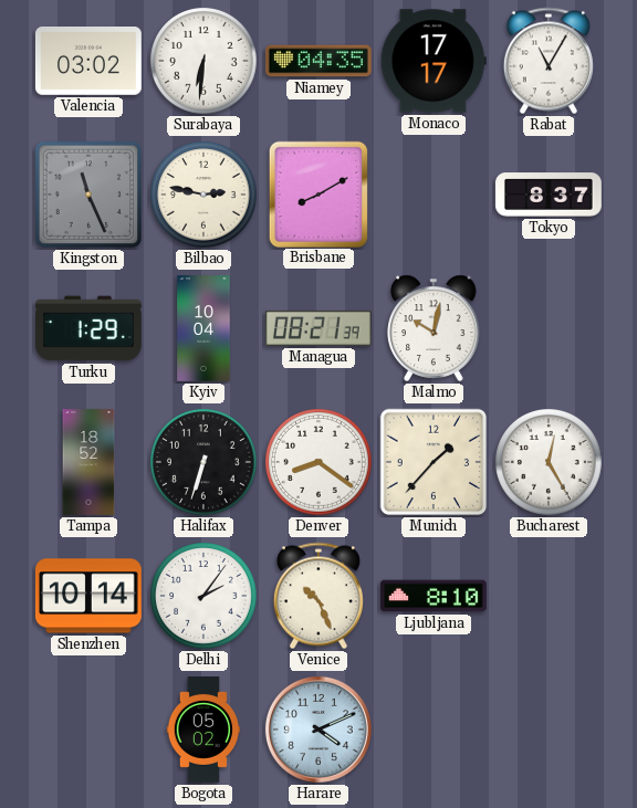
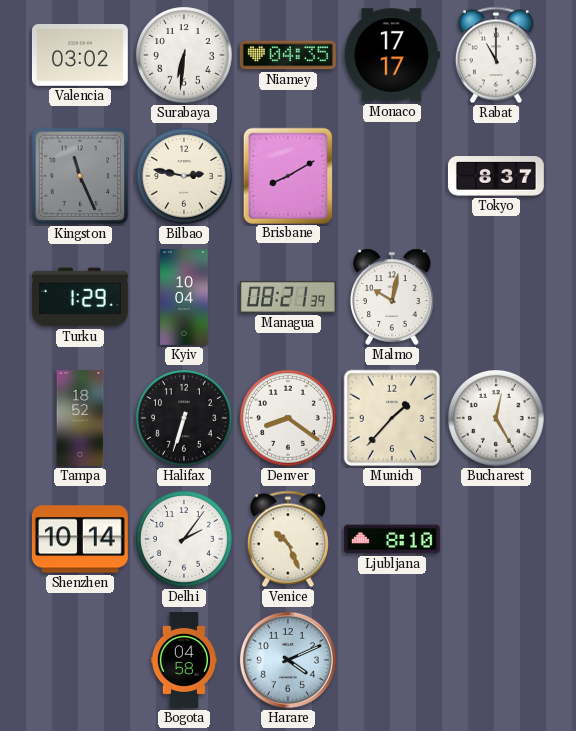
Rabat: 11:05 -> 11:00
Bogota: 05:02 -> 04:58
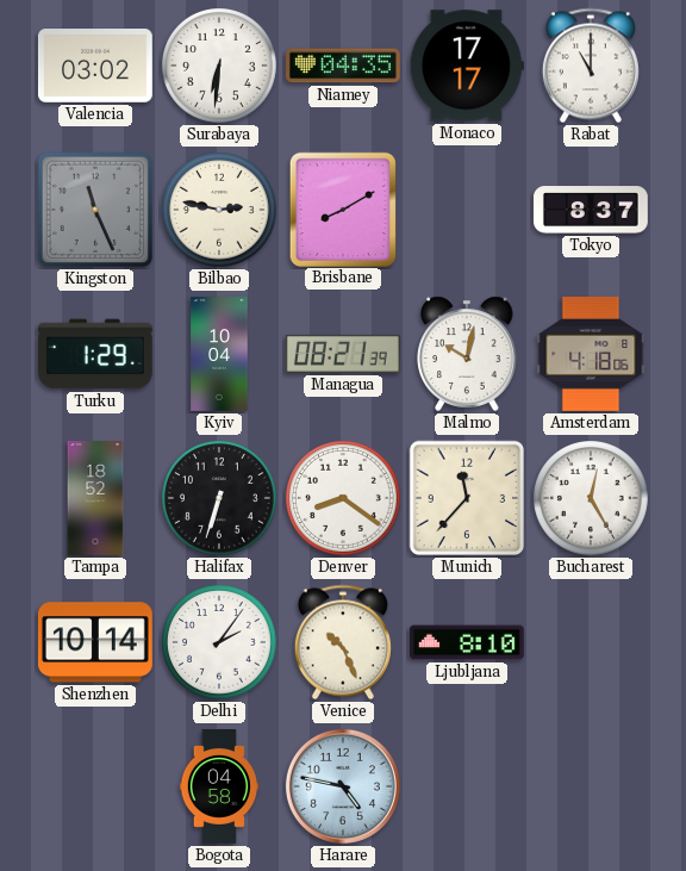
Amsterdam: none -> 4:18
Munich: 1:37 -> 11:37
Harare: 4:11 -> 4:47
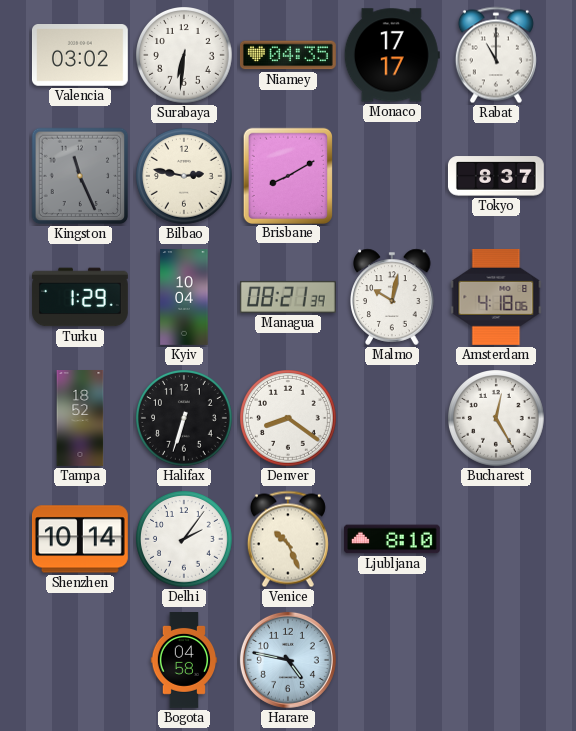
Munich: 11:37 -> none
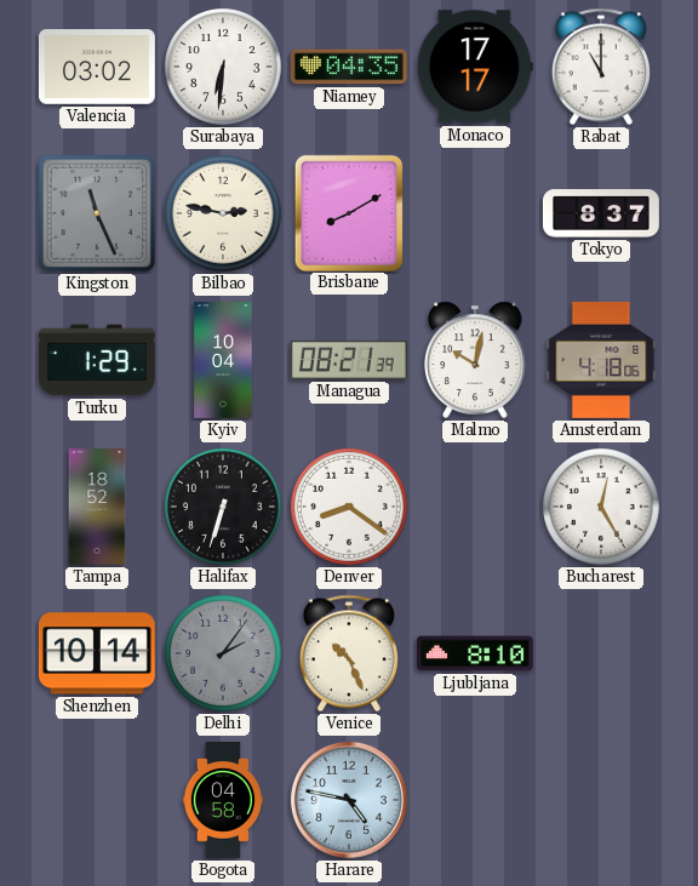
Delhi dial: white -> grey
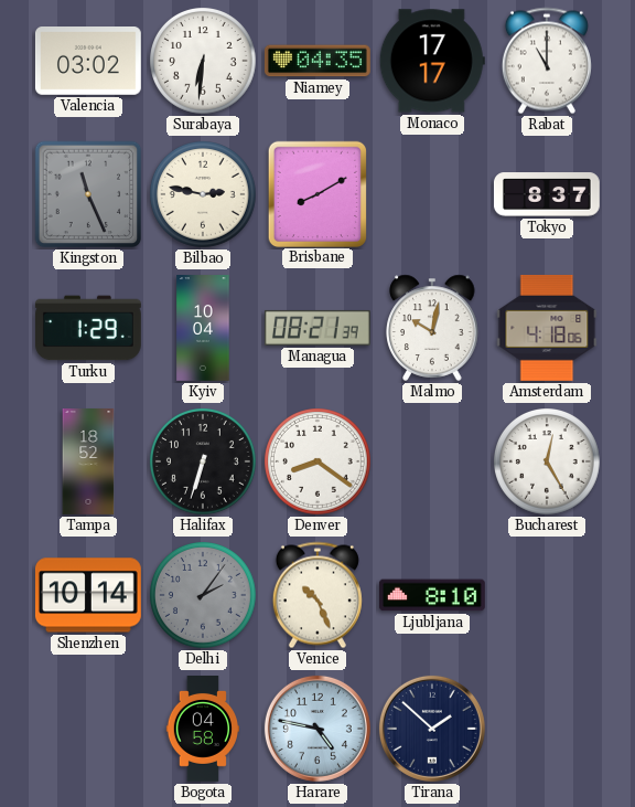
Tirana: none -> 1:52
